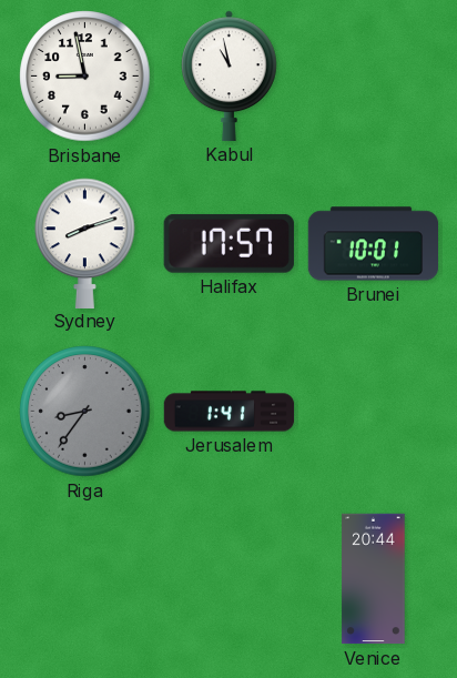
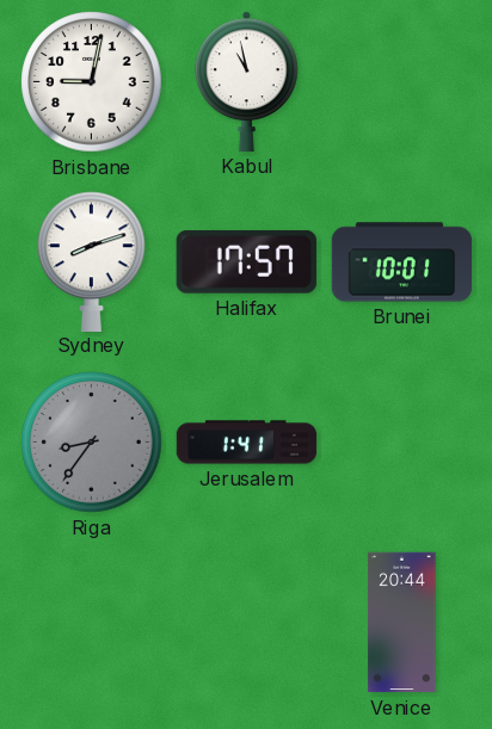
Brisbane: 8:58 -> 9:02
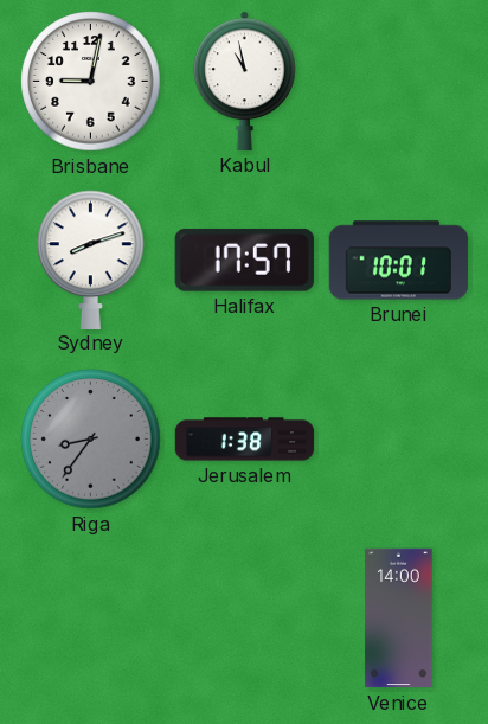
Jerusalem: 1:41 -> 1:38
Venice: 20:44 -> 14:00
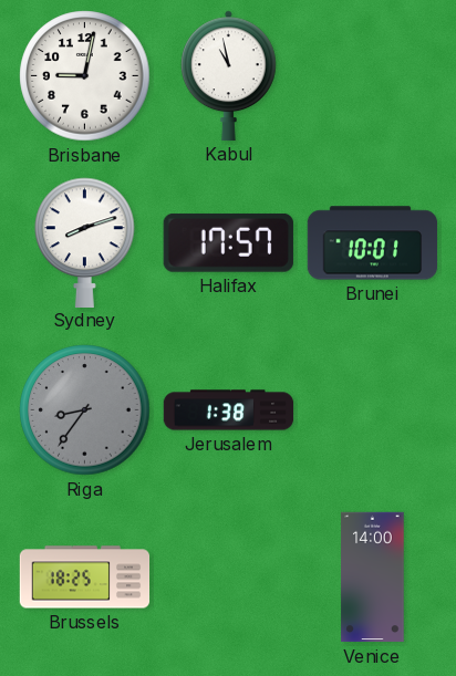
Brussels: none -> 18:25
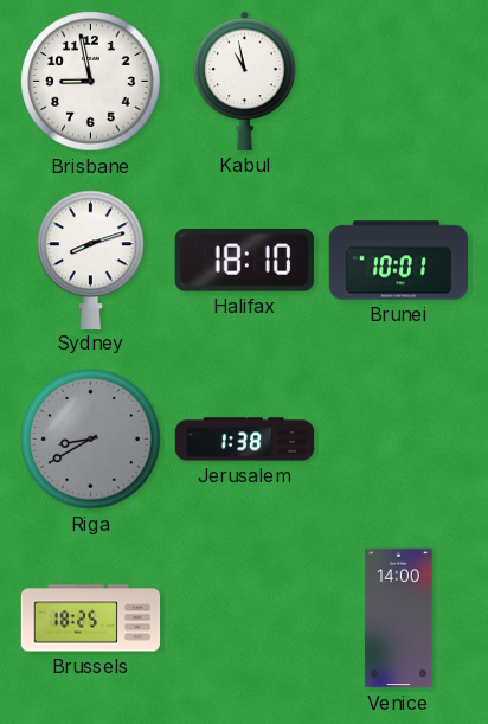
Brisbane: 9:02 -> 8:58
Halifax: 17:57 -> 18:10
Riga: 8:36 -> 8:40
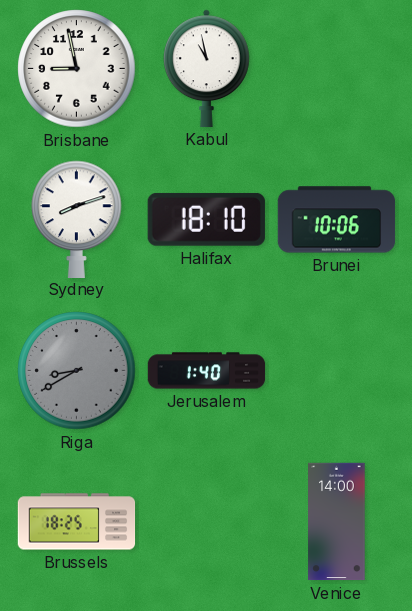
Brunei: 10:01 -> 10:06
Jerusalem: 1:38 -> 1:40
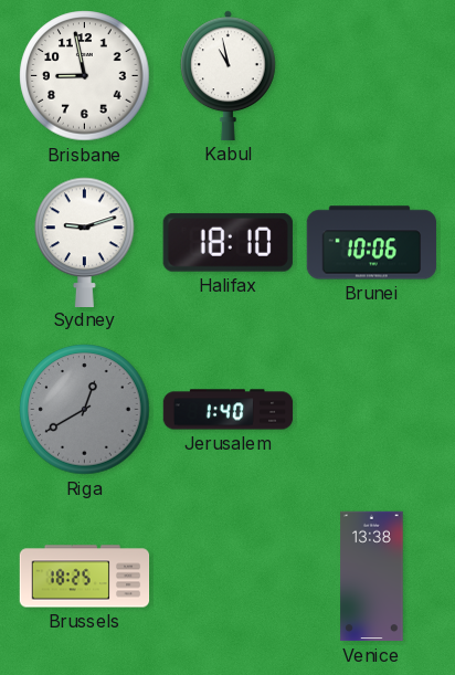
Sydney: 8:12 -> 9:12
Riga: 8:40 -> 12:40
Venice: 14:00 -> 13:38
